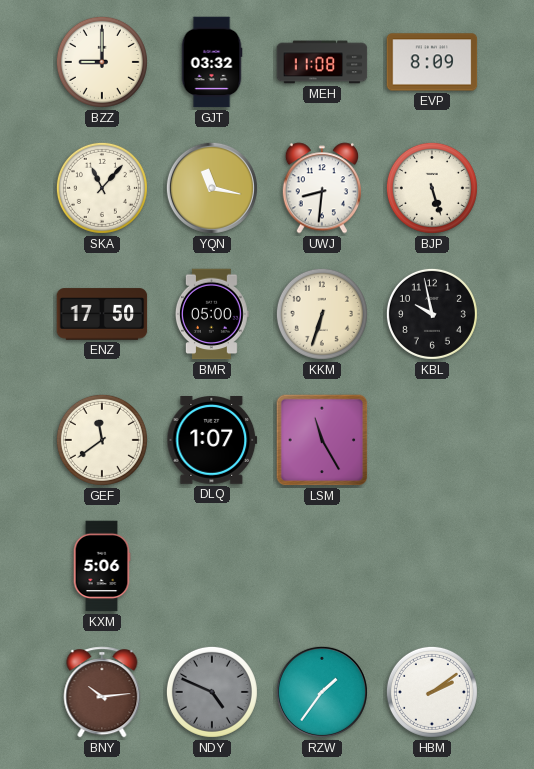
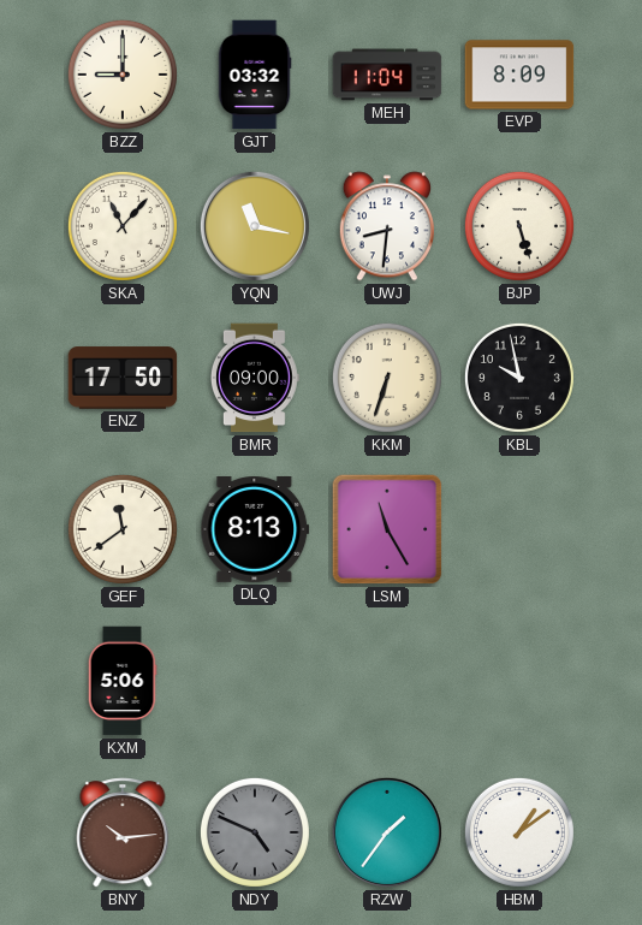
MEH: 11:08 -> 11:04
BMR: 05:00 -> 09:00
DLQ: 1:07 -> 8:13
HBM: 2:09 -> 1:09
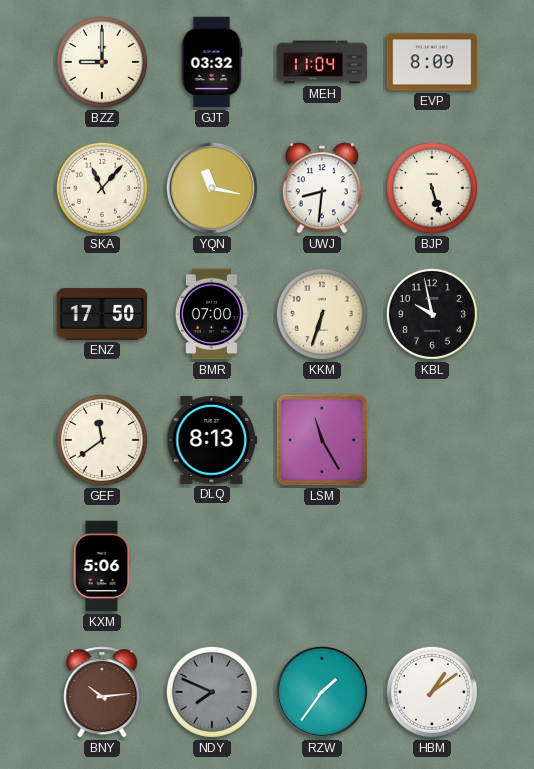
BMR: 09:00 -> 07:00
NDY: 4:49 -> 7:49
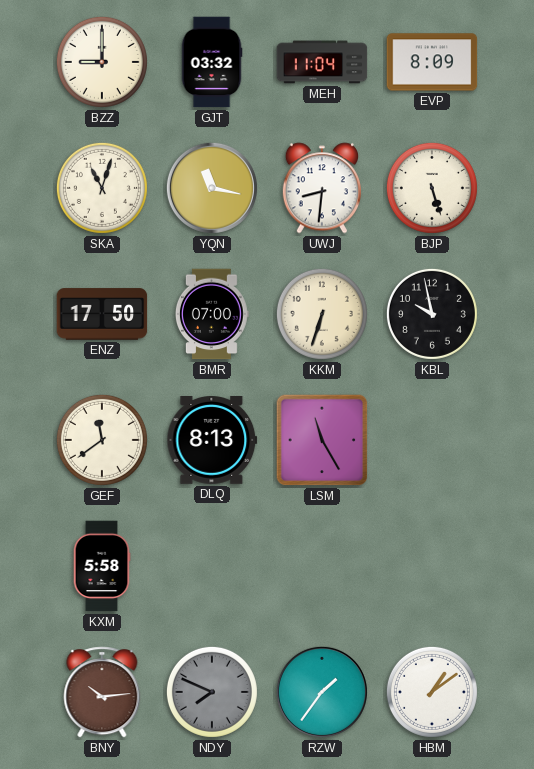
SKA: 11:07 -> 11:03
KXM: 5:06 -> 5:58
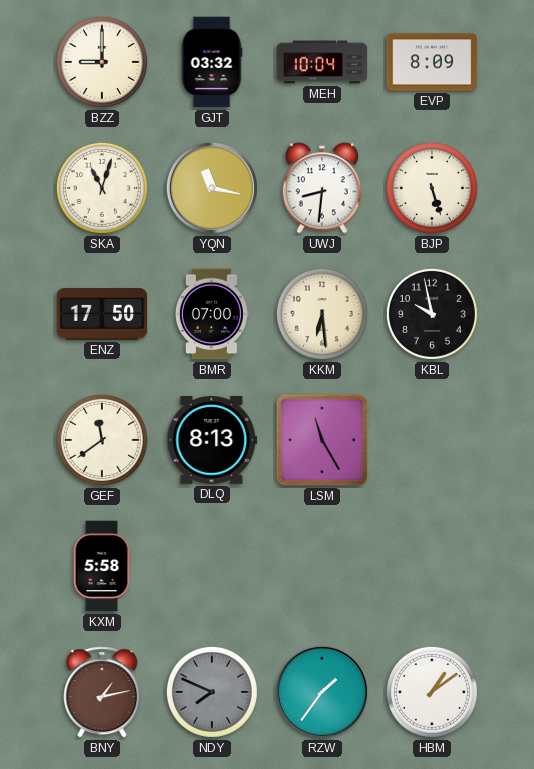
MEH: 11:04 -> 10:04
KKM: 6:33 -> 6:29
BNY: 10:14 -> 1:13
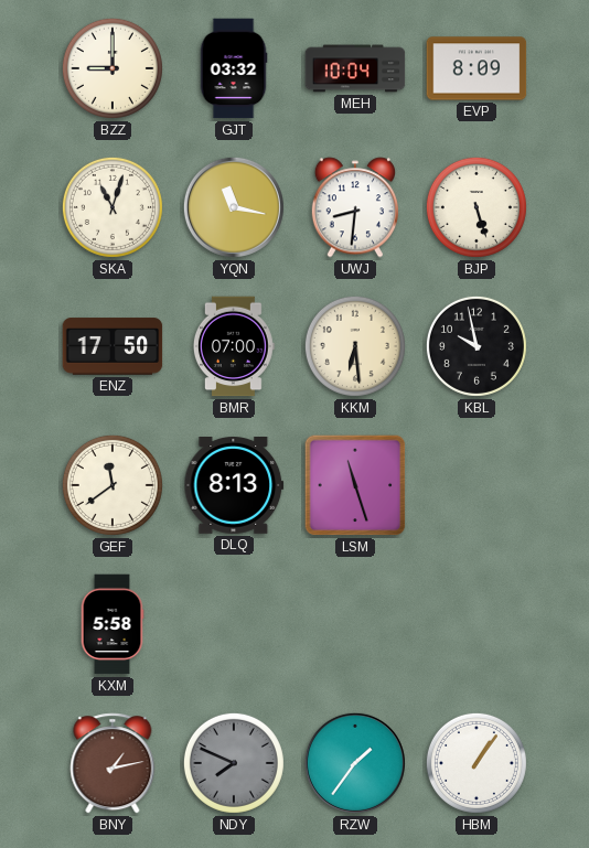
LSM: 11:25 -> 11:27
HBM: 1:09 -> 1:06
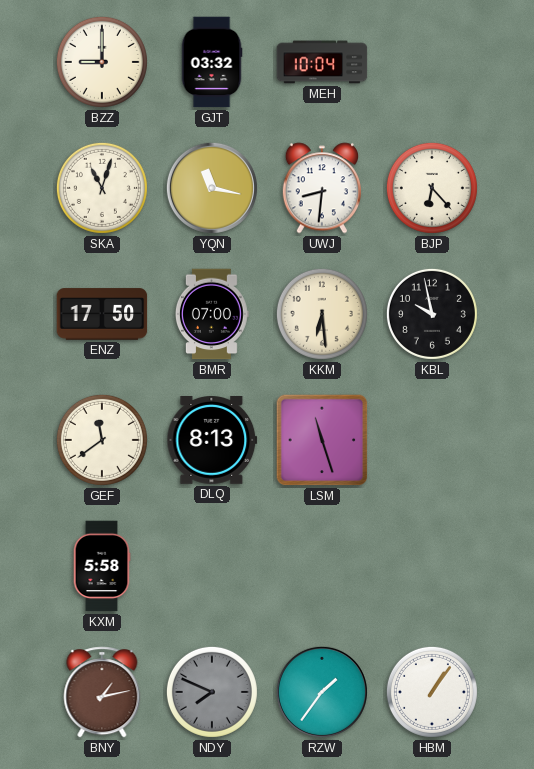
EVP: 8:09 -> none
BJP: 5:27 -> 6:23
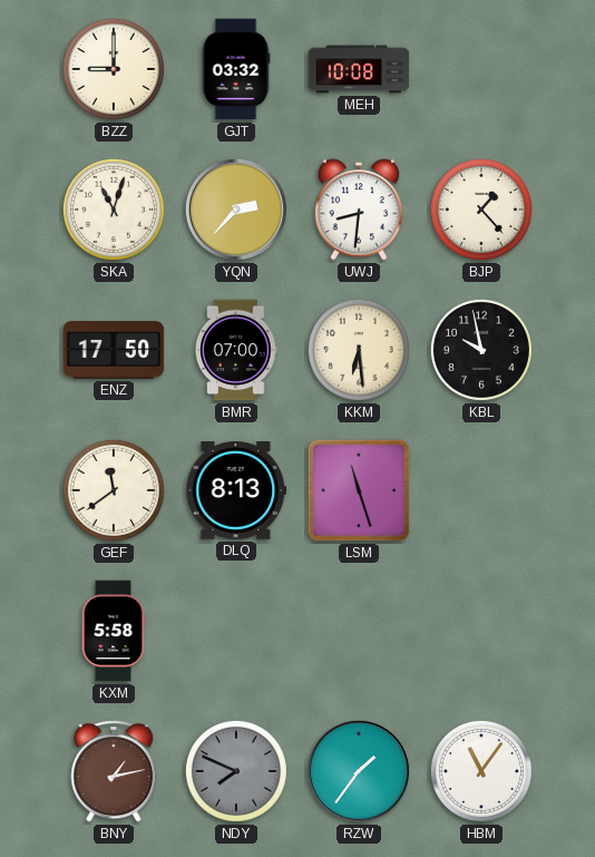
MEH: 10:04 -> 10:08
YQN: 11:17 -> 2:37
BJP: 6:23 -> 1:23
HBM: 1:06 -> 11:06
